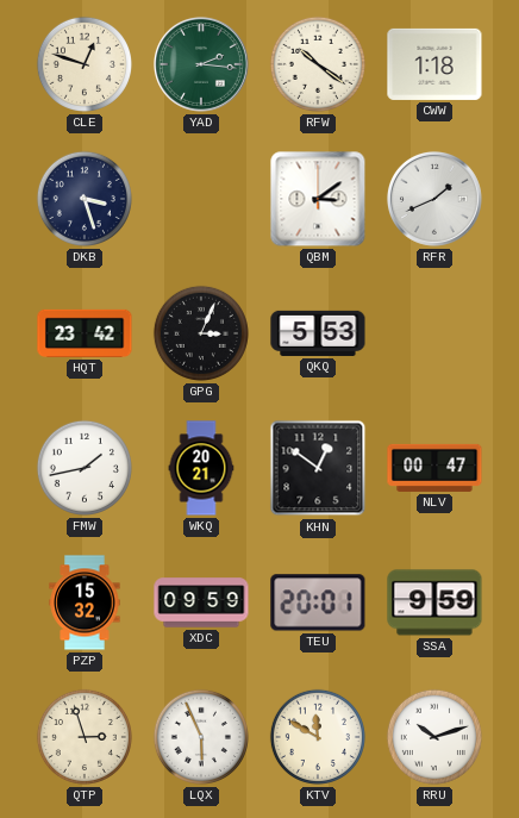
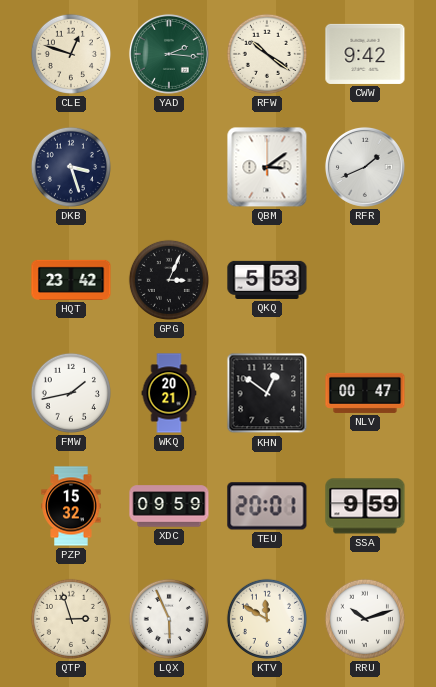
CWW: 1:18 -> 9:42
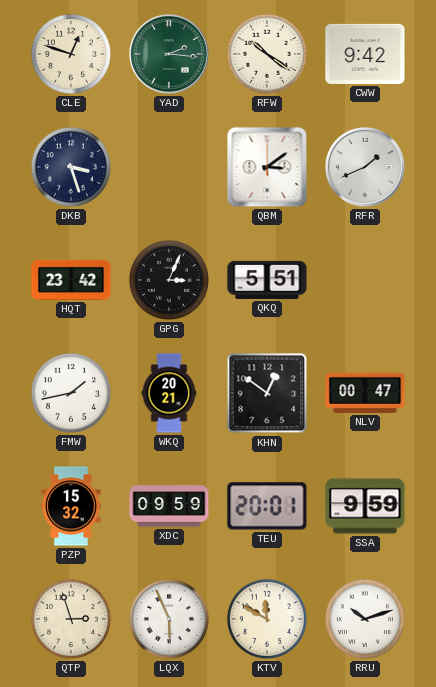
QKQ: 5:53 -> 5:51
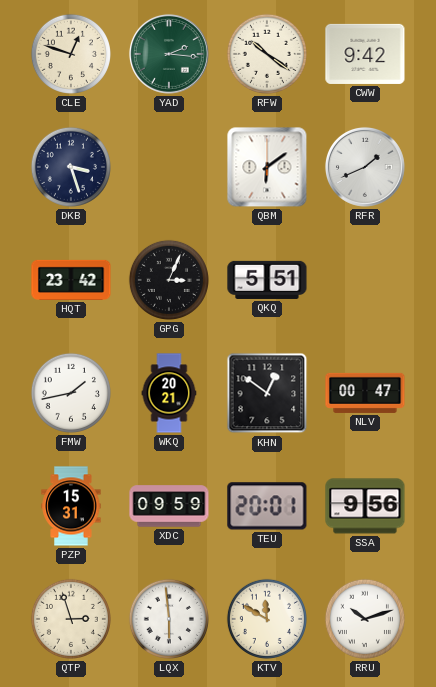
QBM: 3:09 -> 6:09
PZP: 15:32 -> 15:31
SSA: 9:59 -> 9:56
LQX: 5:56 -> 5:59
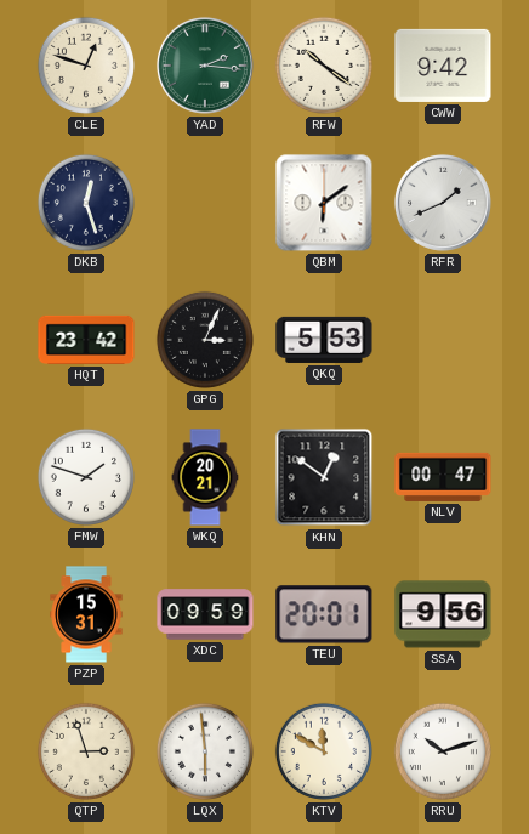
DKB: 3:27 -> 12:27
QKQ: 5:51 -> 5:53
FMW: 1:43 -> 1:48
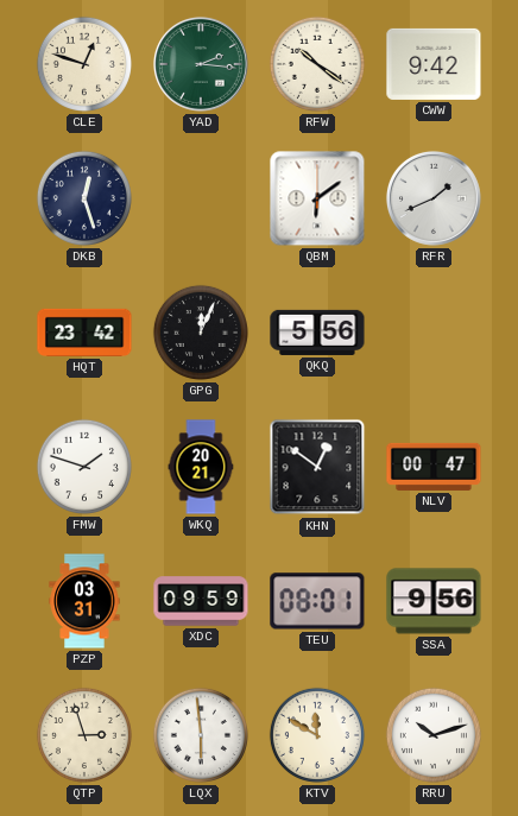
GPG: 3:04 -> 12:04
QKQ: 5:53 -> 5:56
PZP: 15:31 -> 03:31
TEU: 20:01 -> 08:01
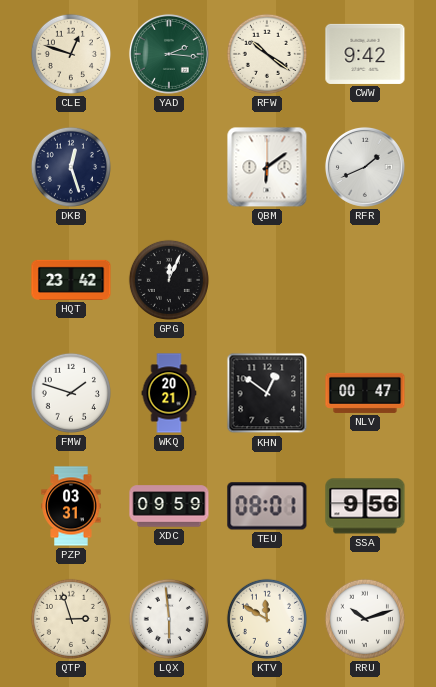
QKQ: 5:56 -> none
